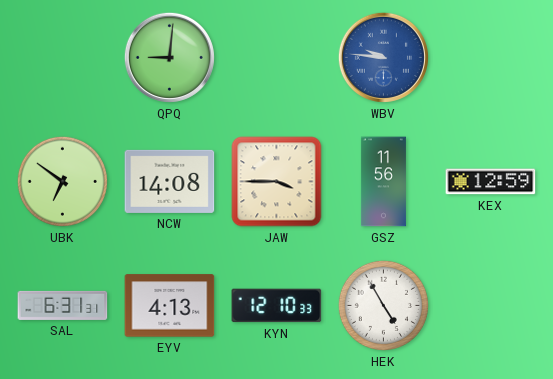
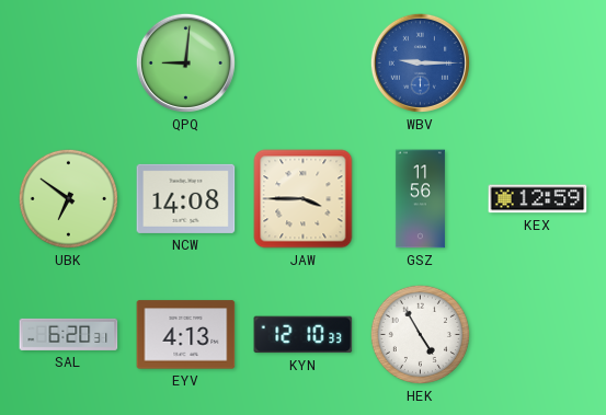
WBV: 9:46 -> 9:15
SAL: 6:31 -> 6:20
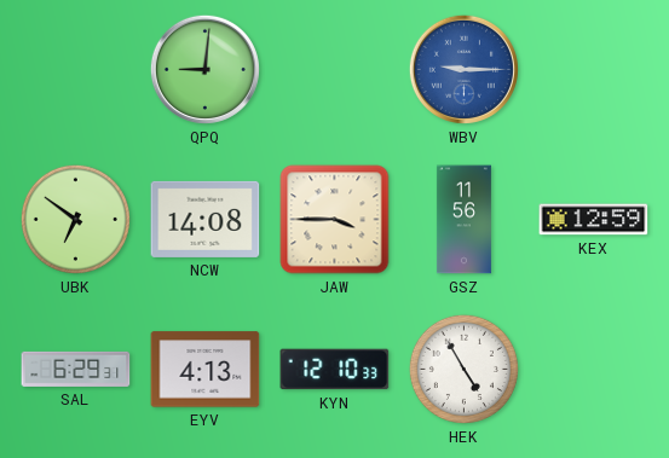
SAL: 6:20 -> 6:29
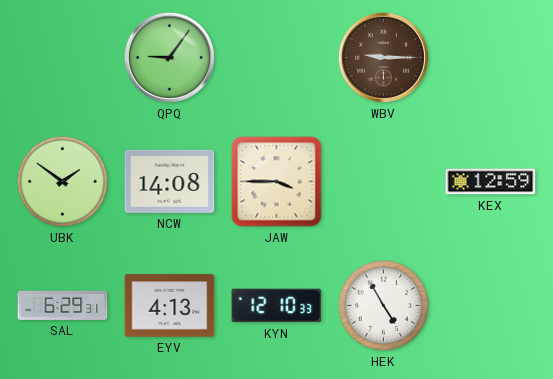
QPQ: 9:01 -> 9:06
WBV dial: blue -> brown
UBK: 6:51 -> 1:51
GSZ: 11:56 -> none
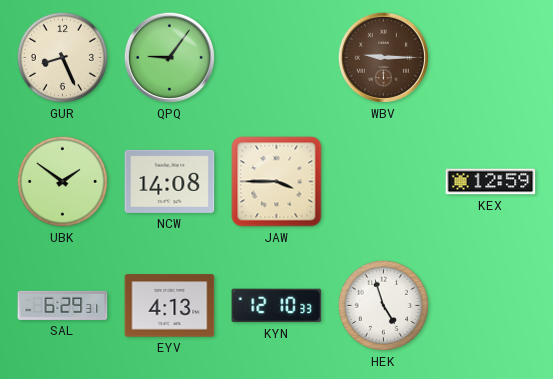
GUR: none -> 8:26
HEK: 4:55 -> 4:57
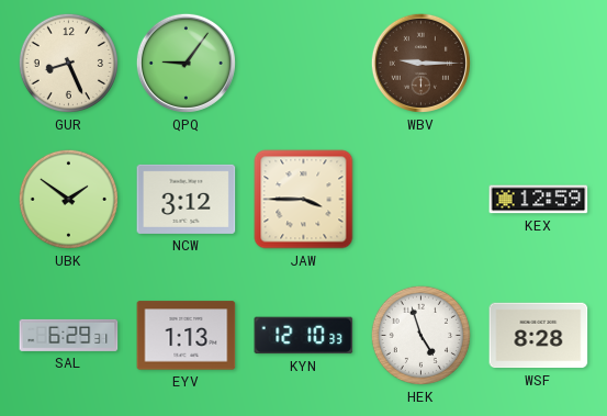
NCW: 14:08 -> 3:12
EYV: 4:13 -> 1:13
WSF: none -> 8:28
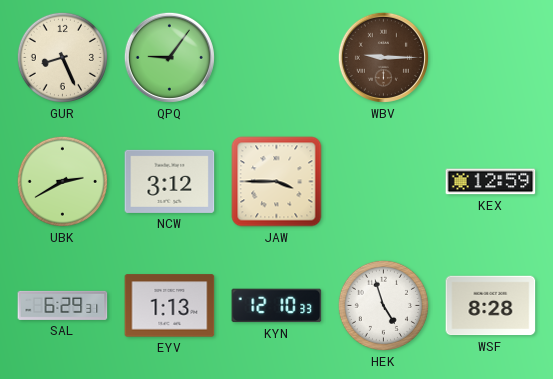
UBK: 1:51 -> 2:40
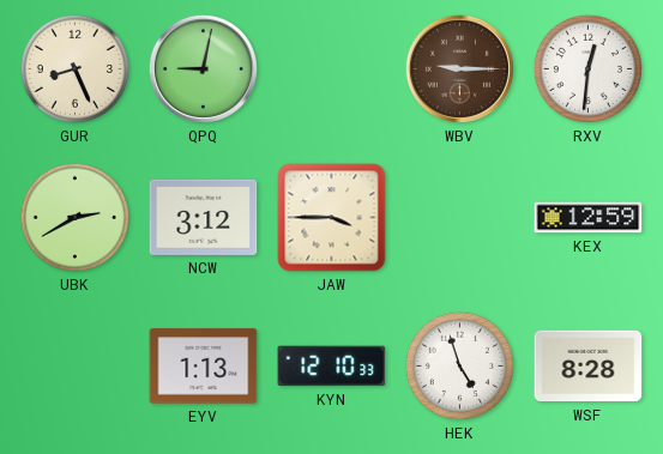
QPQ: 9:06 -> 9:02
RXV: none -> 12:31
SAL: 6:29 -> none
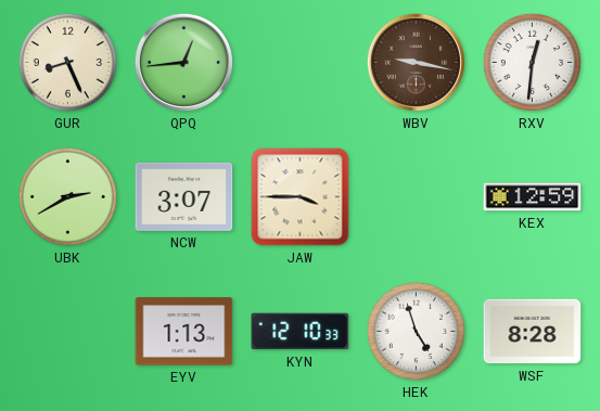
QPQ: 9:02 -> 12:44
WBV: 9:15 -> 9:17
NCW: 3:12 -> 3:07
